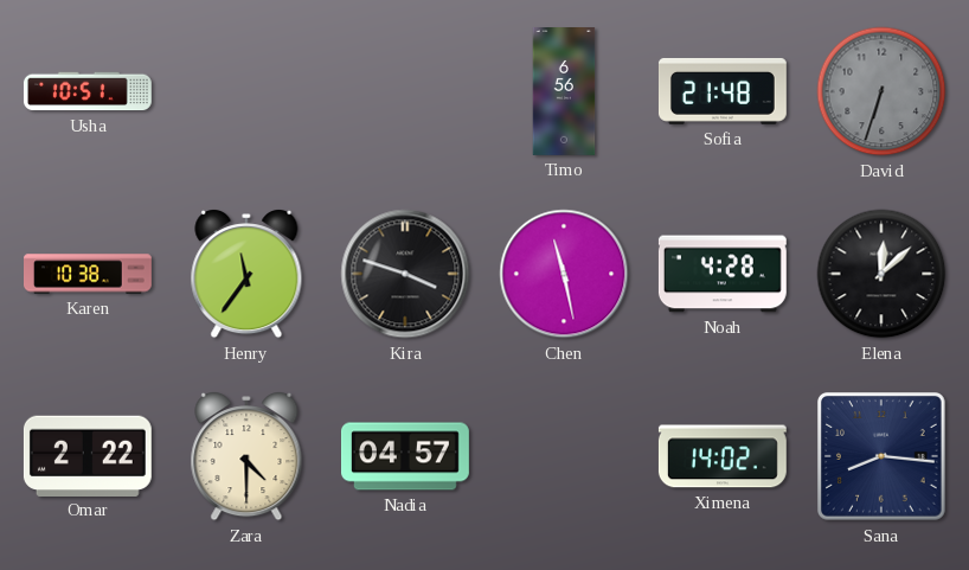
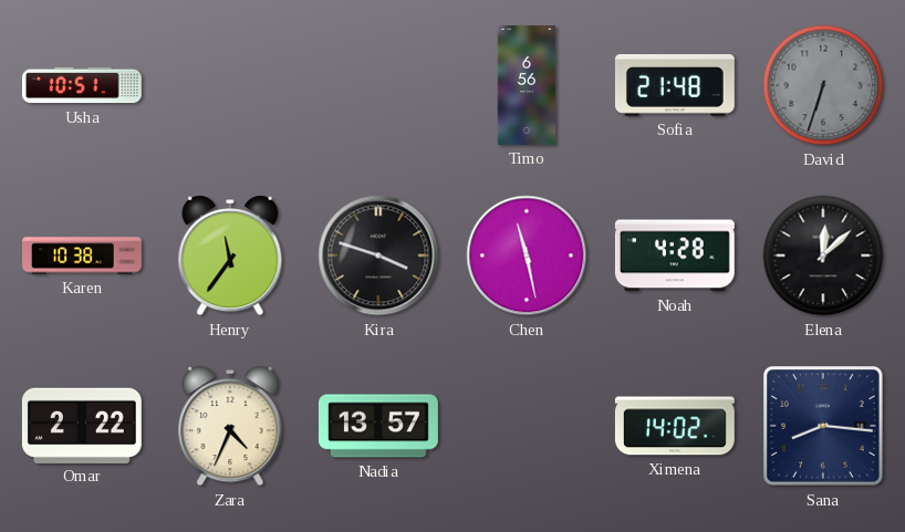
Zara: 4:30 -> 4:34
Nadia: 04:57 -> 13:57
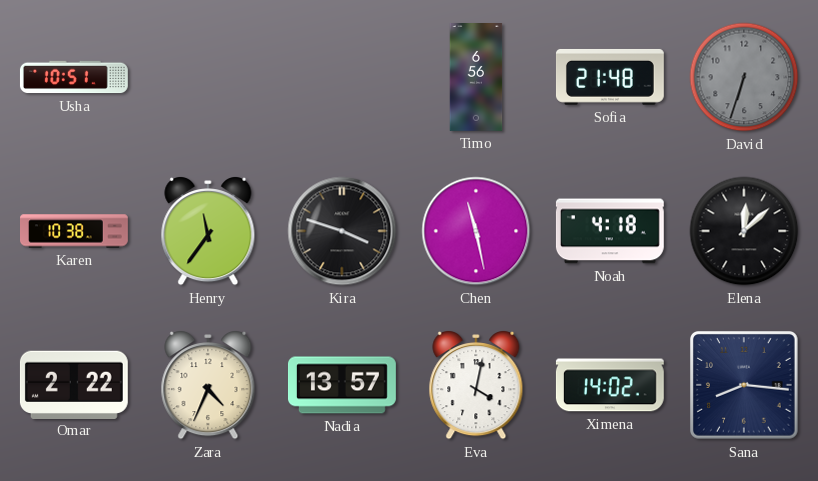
Noah: 4:28 -> 4:18
Eva: none -> 4:02
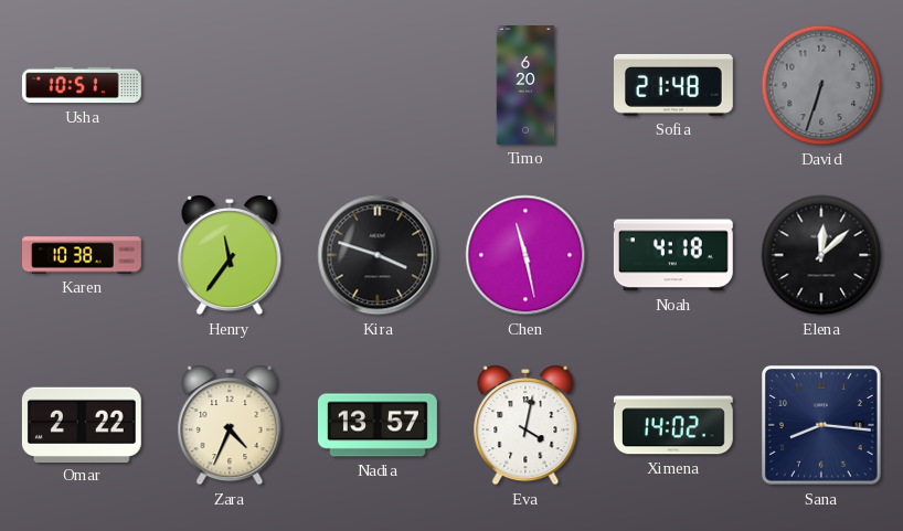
Timo: 6:56 -> 6:20
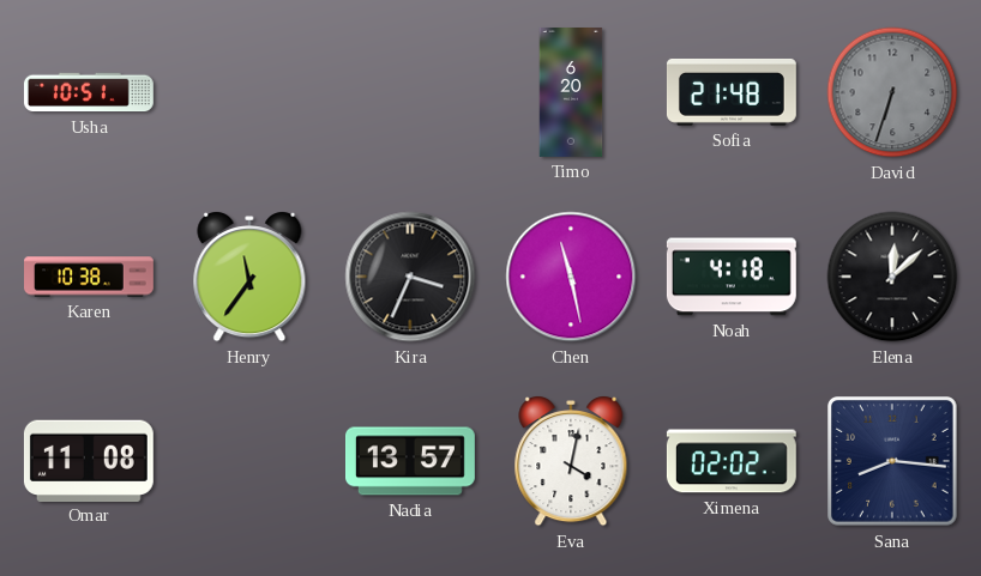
Kira: 3:48 -> 3:34
Omar: 2:22 -> 11:08
Zara: 4:34 -> none
Ximena: 14:02 -> 02:02
